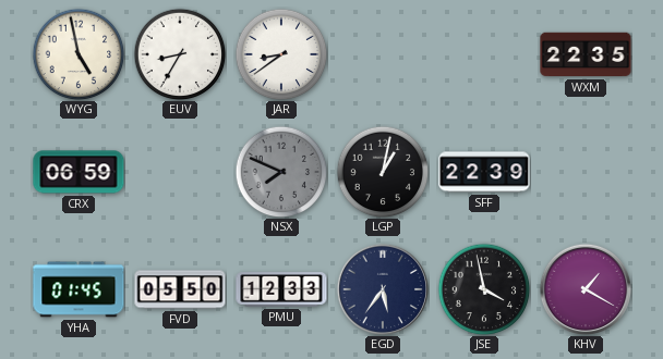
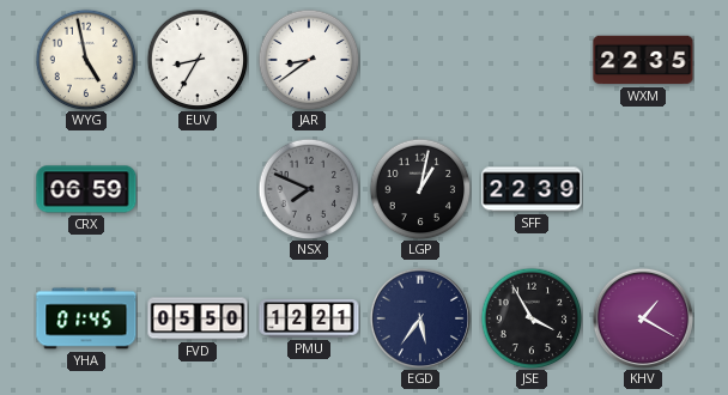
PMU: 12:33 -> 12:21
JSE: 3:58 -> 3:55
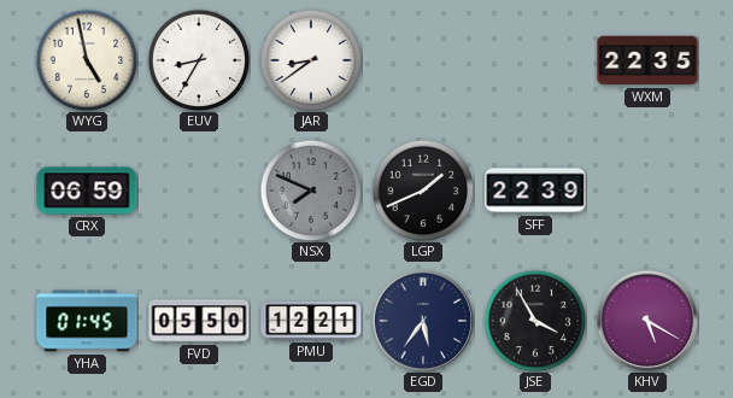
LGP: 1:02 -> 1:41
KHV: 1:20 -> 5:20
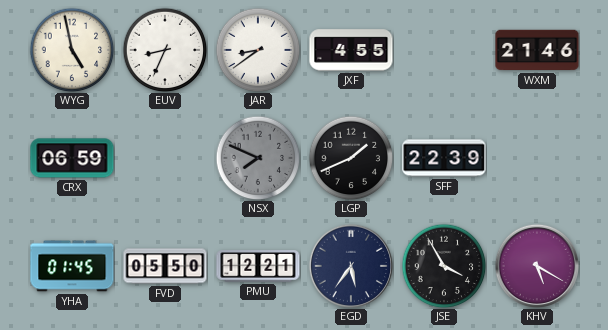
EUV: 8:35 -> 8:34
JXF: none -> 4:55
WXM: 22:35 -> 21:46
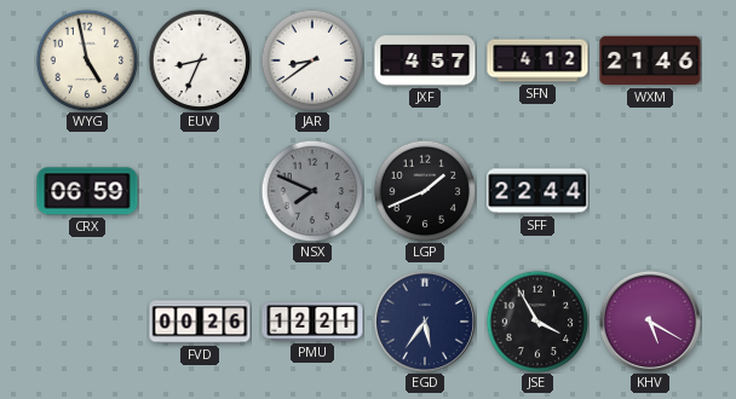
JXF: 4:55 -> 4:57
SFN: none -> 4:12
SFF: 22:39 -> 22:44
YHA: 01:45 -> none
FVD: 05:50 -> 00:26
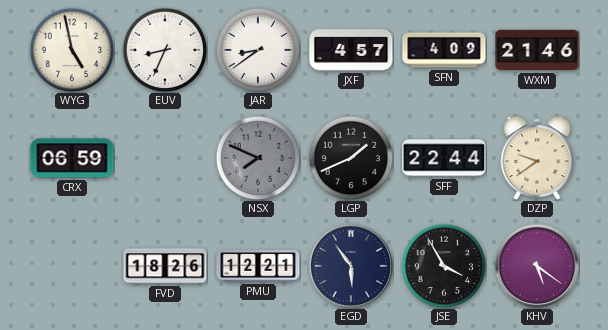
SFN: 4:12 -> 4:09
DZP: none -> 9:39
FVD: 00:26 -> 18:26
EGD: 5:36 -> 5:54
KHV: 5:20 -> 5:21
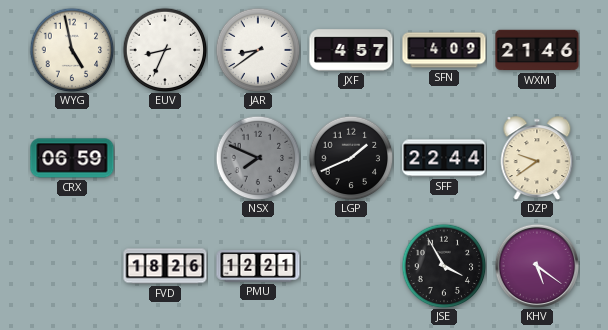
EGD: 5:54 -> none
